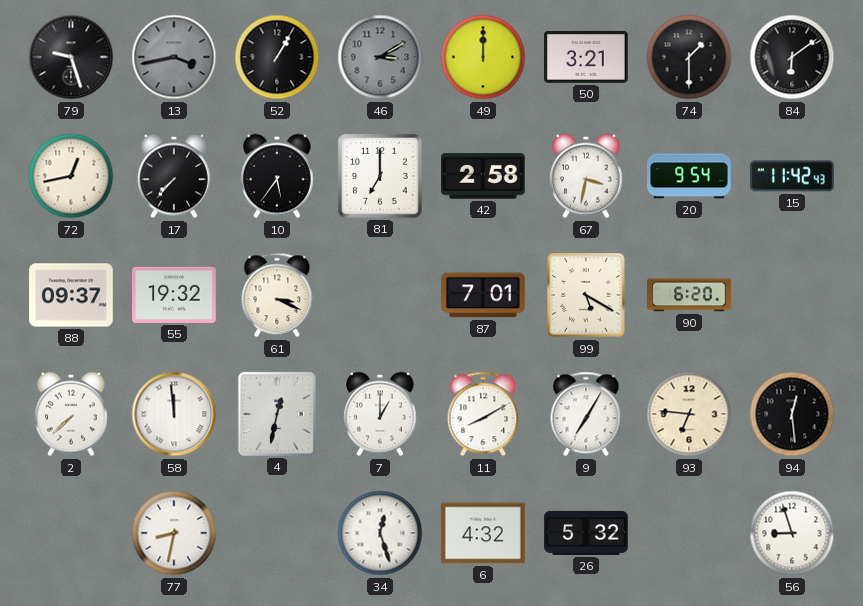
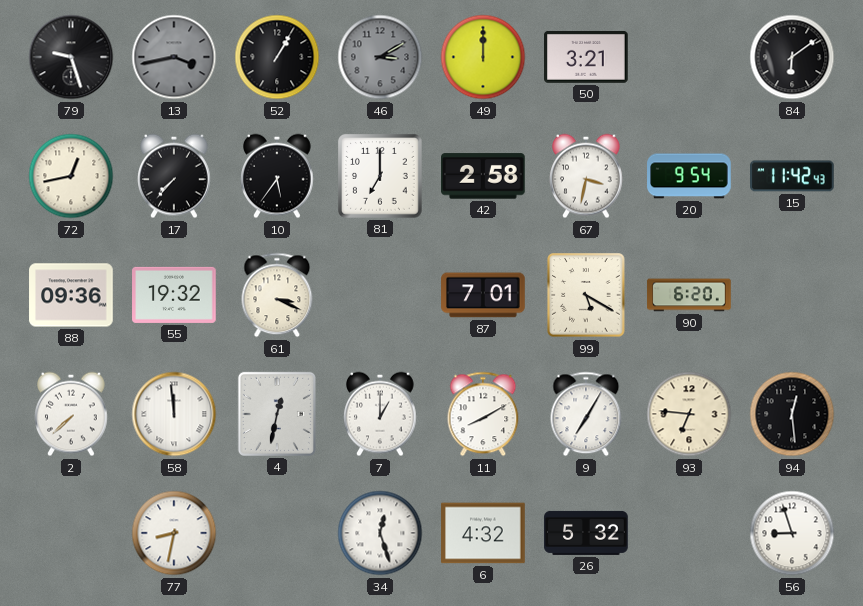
74: 1:30 -> none
88: 09:37 -> 09:36
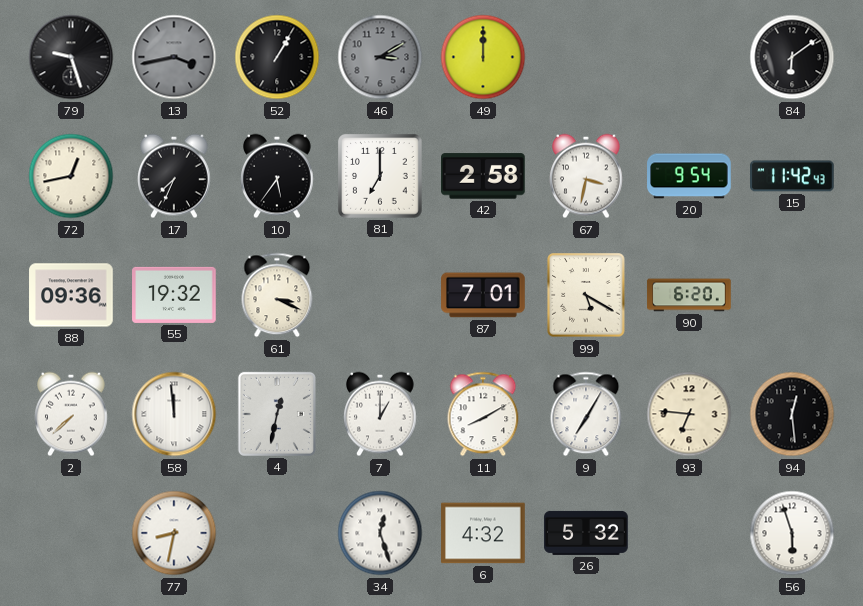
50: 3:21 -> none
17: 7:37 -> 7:34
56: 8:57 -> 5:57
